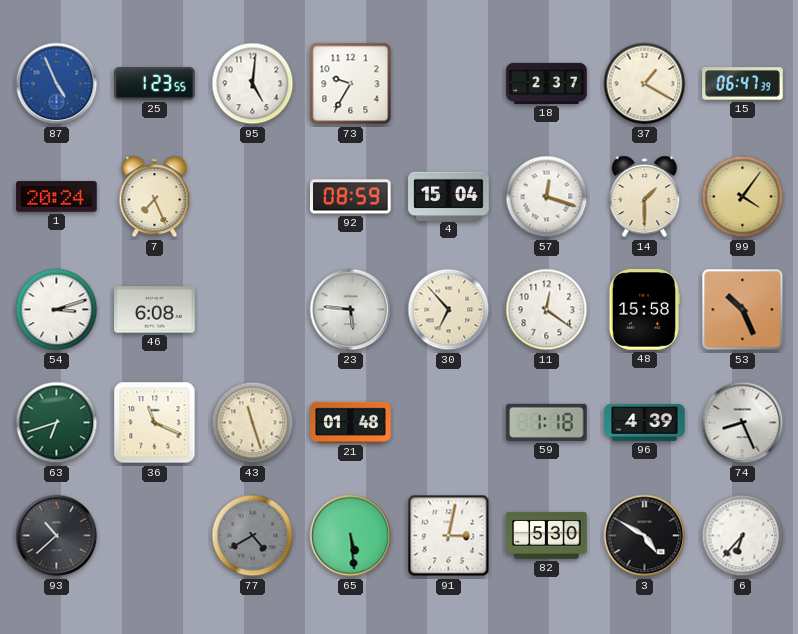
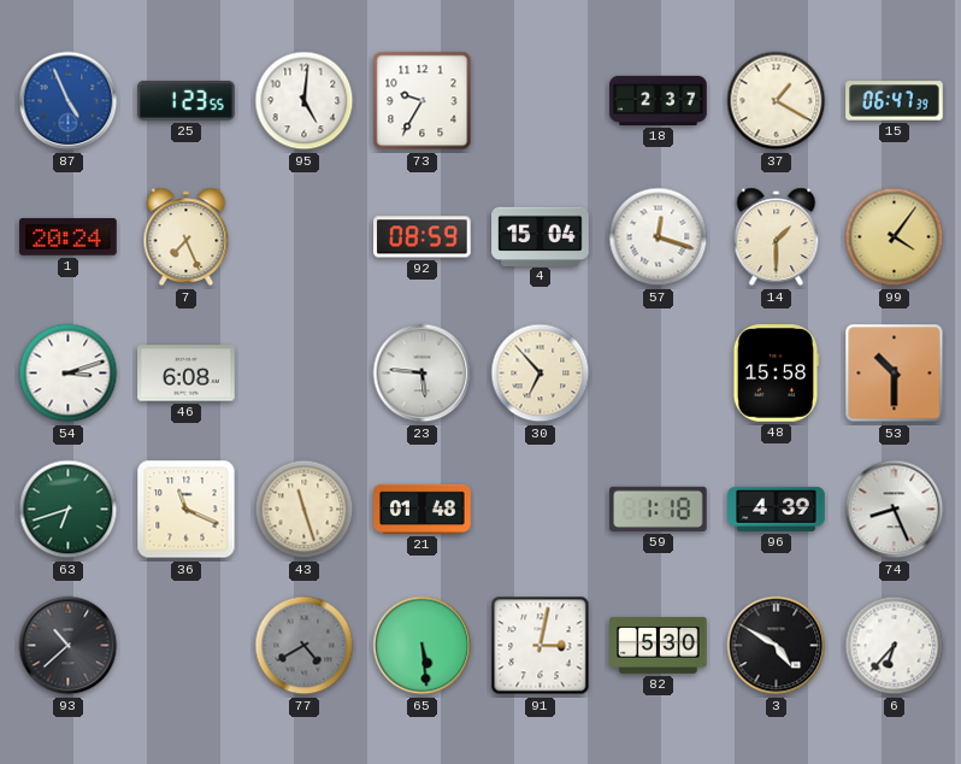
11: 12:21 -> none
53: 10:26 -> 10:30
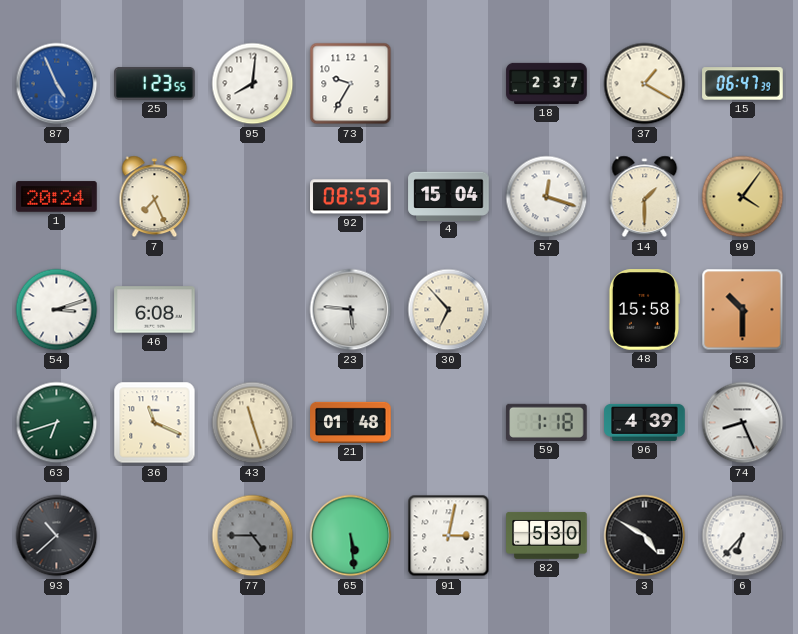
95: 5:01 -> 8:01
77: 4:40 -> 4:45
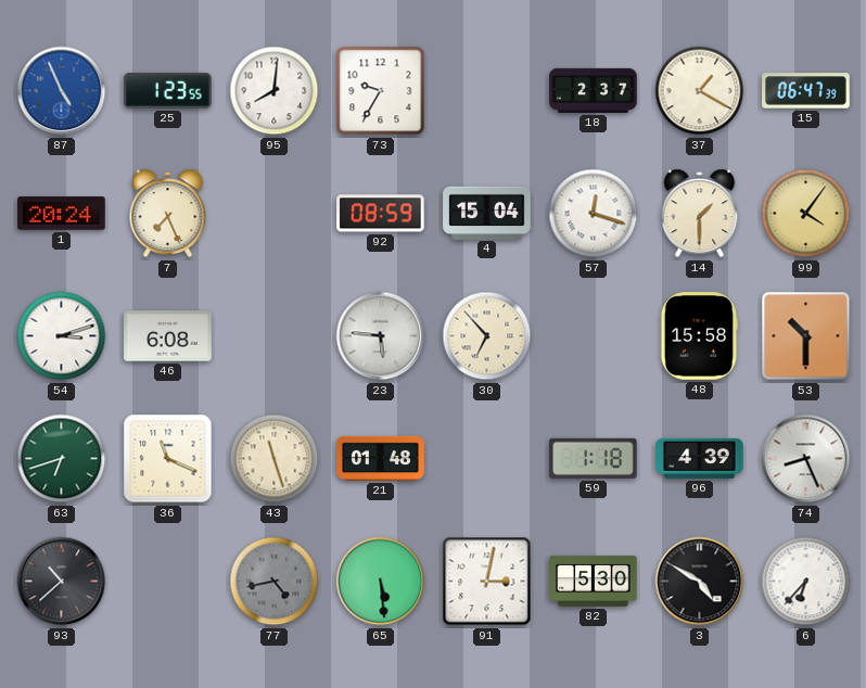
77: 4:45 -> 4:43
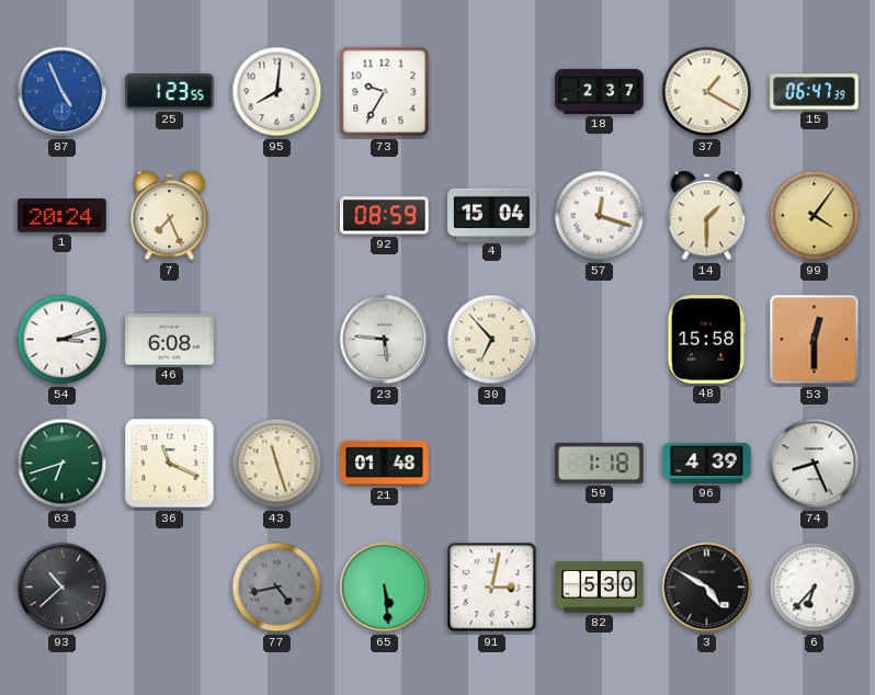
53: 10:30 -> 12:30
